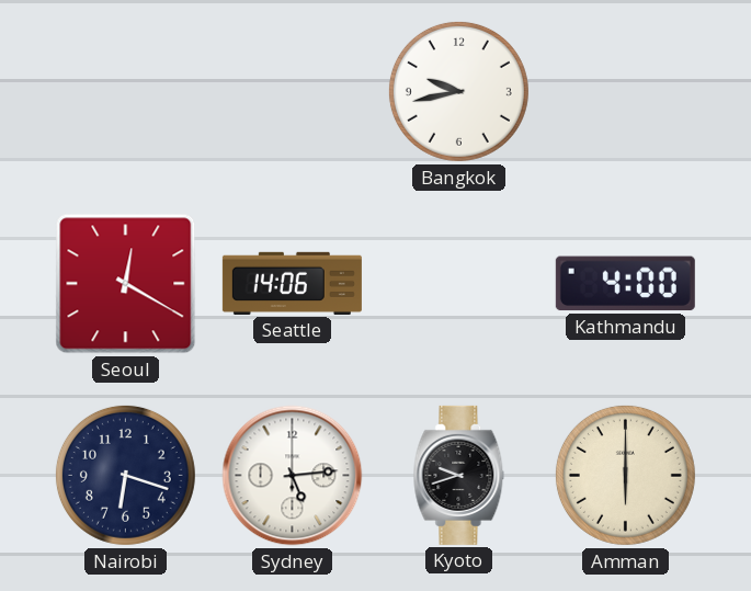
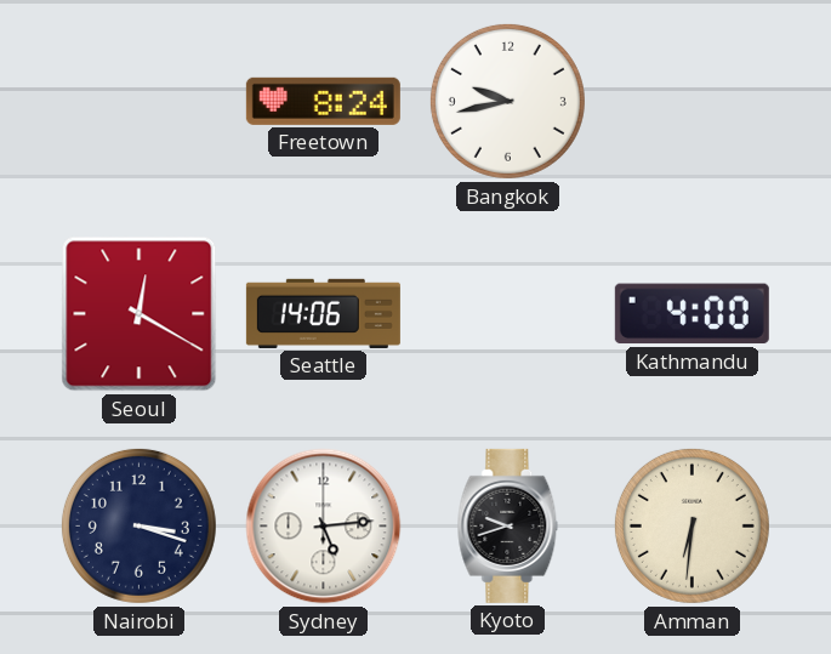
Freetown: none -> 8:24
Nairobi: 6:18 -> 3:18
Amman: 6:00 -> 6:31
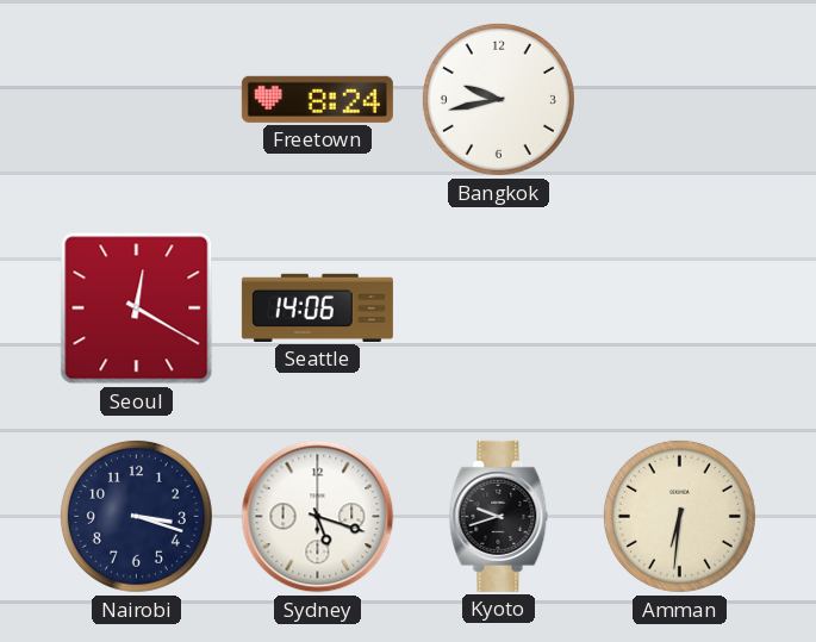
Kathmandu: 4:00 -> none
Sydney: 5:14 -> 5:18
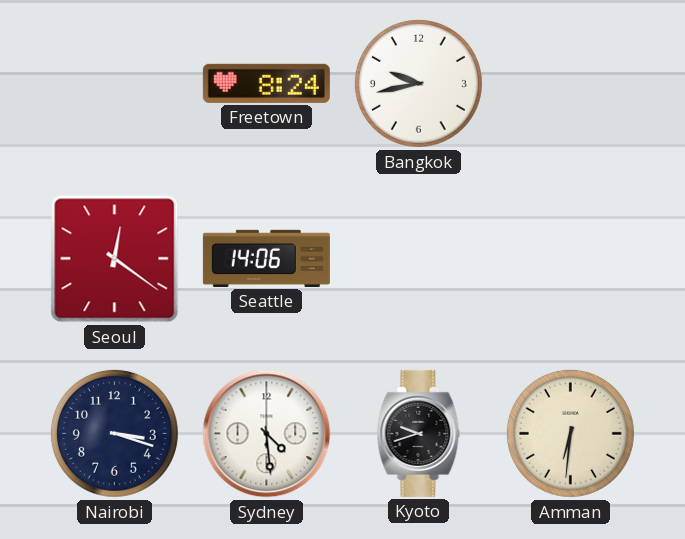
Seoul: 12:20 -> 12:21
Sydney: 5:18 -> 4:29
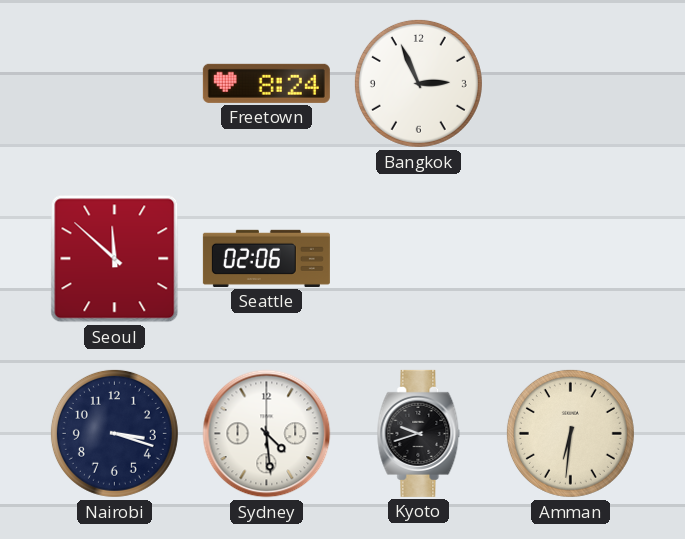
Bangkok: 9:43 -> 2:56
Seoul: 12:21 -> 11:52
Seattle: 14:06 -> 02:06
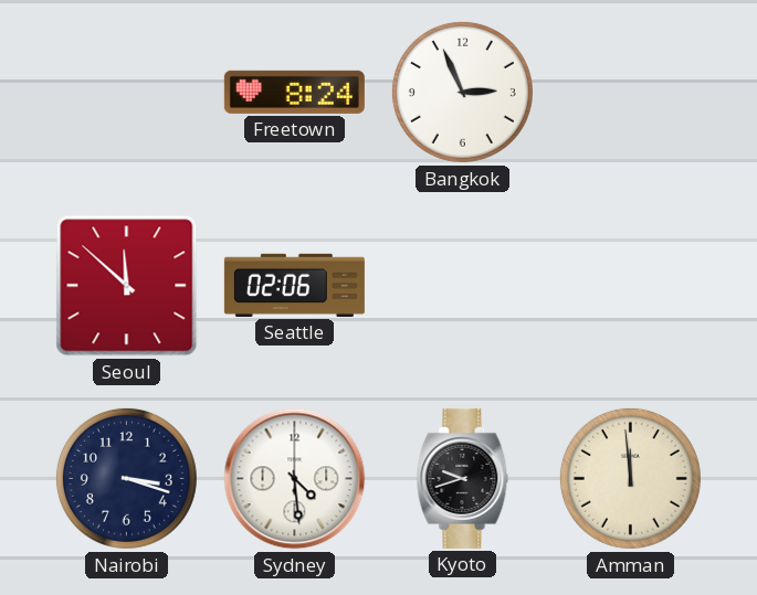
Amman: 6:31 -> 11:59
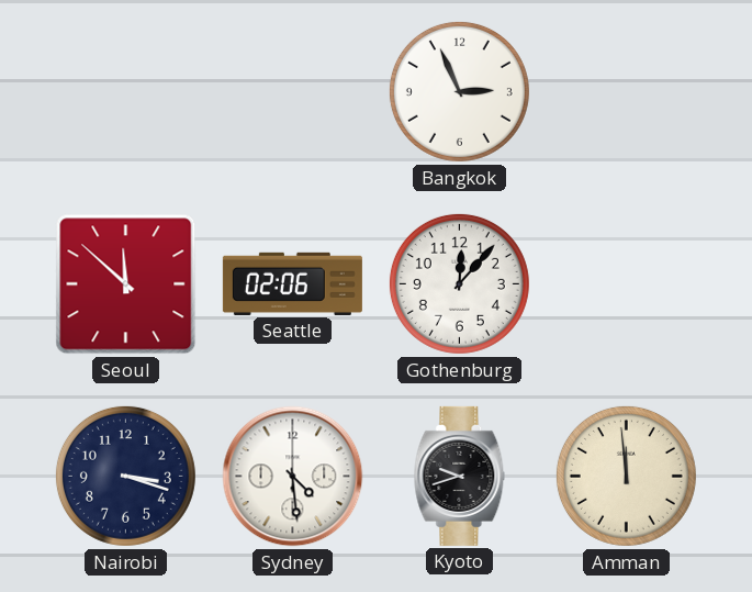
Freetown: 8:24 -> none
Gothenburg: none -> 12:07
